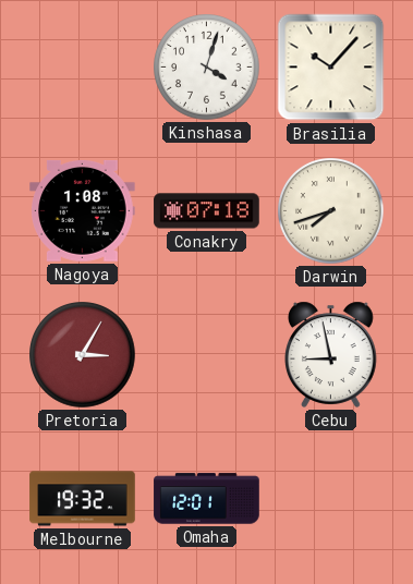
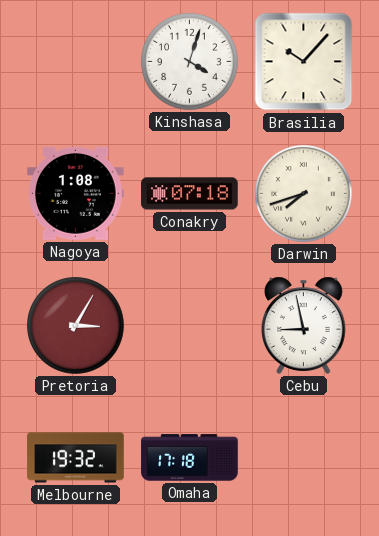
Omaha: 12:01 -> 17:18
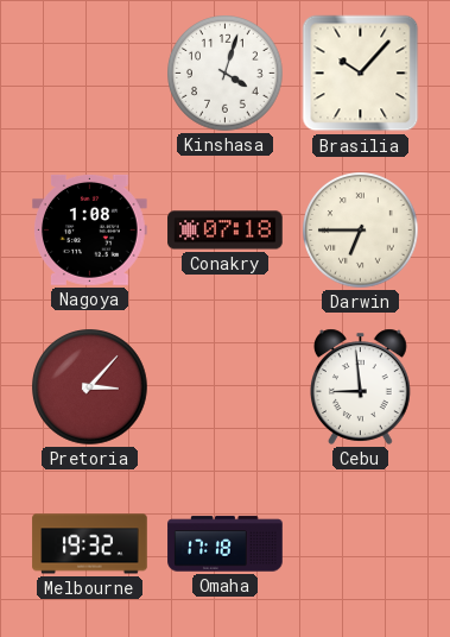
Darwin: 7:42 -> 6:45
Pretoria: 3:05 -> 3:07
Cebu: 8:58 -> 8:59
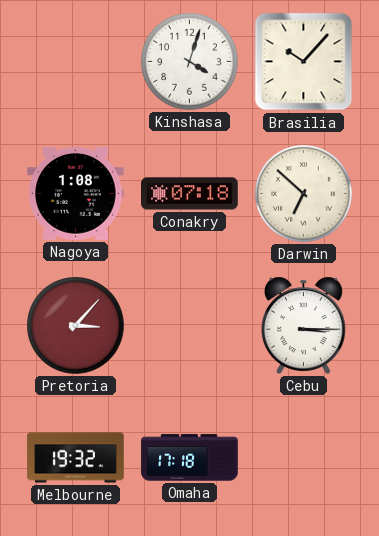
Darwin: 6:45 -> 6:52
Cebu: 8:59 -> 3:15
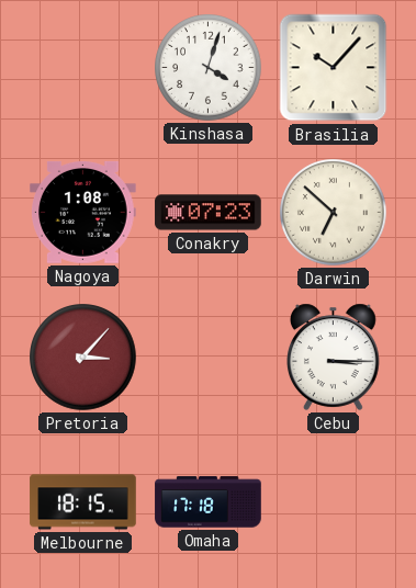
Conakry: 07:18 -> 07:23
Melbourne: 19:32 -> 18:15
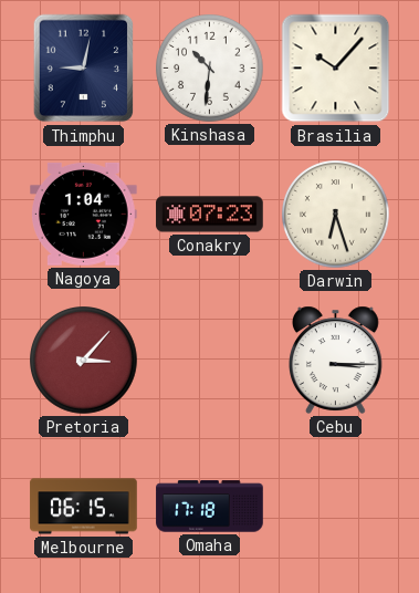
Thimphu: none -> 9:02
Kinshasa: 4:03 -> 10:31
Nagoya: 1:08 -> 1:04
Darwin: 6:52 -> 6:27
Melbourne: 18:15 -> 06:15
